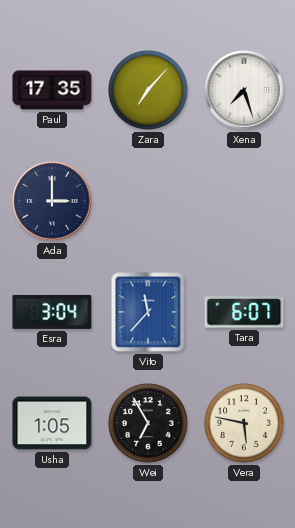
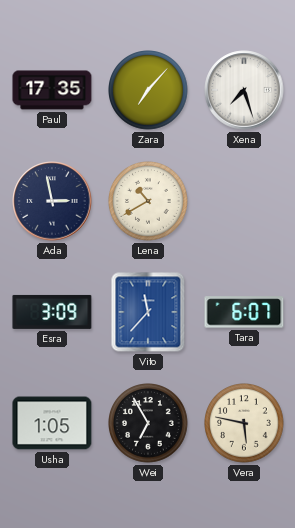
Ada: 3:00 -> 2:58
Lena: none -> 10:40
Esra: 3:04 -> 3:09
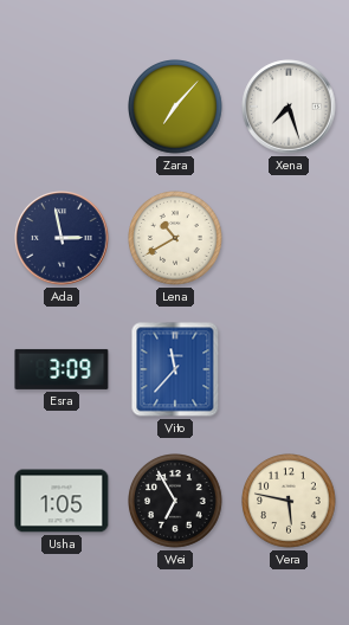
Paul: 17:35 -> none
Tara: 6:07 -> none
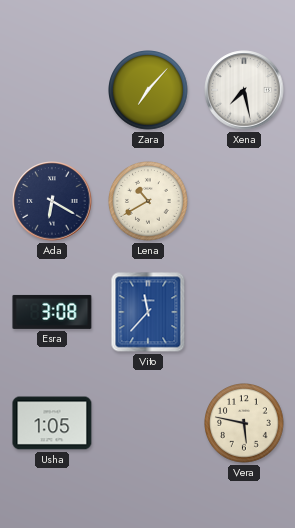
Xena: 7:27 -> 7:28
Ada: 2:58 -> 6:20
Esra: 3:09 -> 3:08
Wei: 6:55 -> none
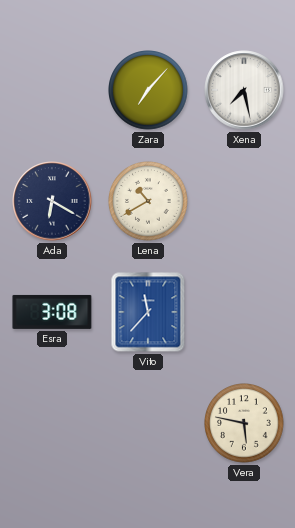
Usha: 1:05 -> none
